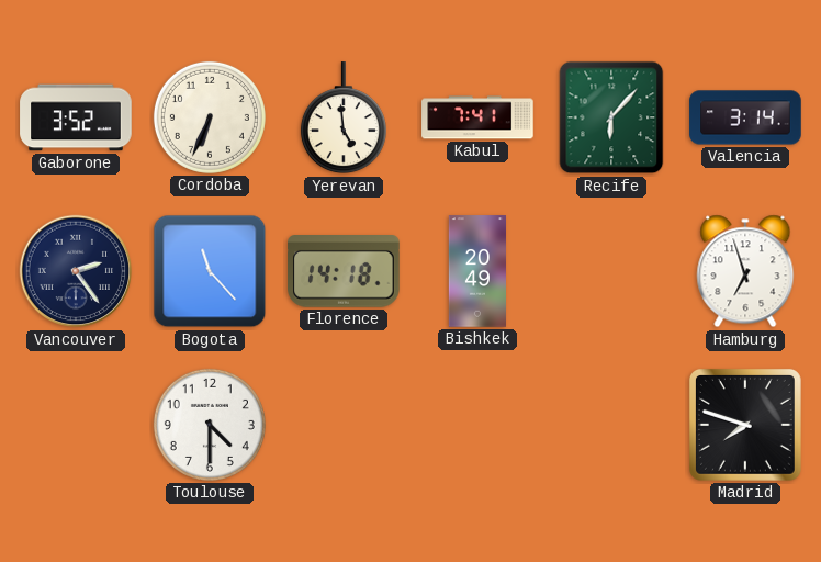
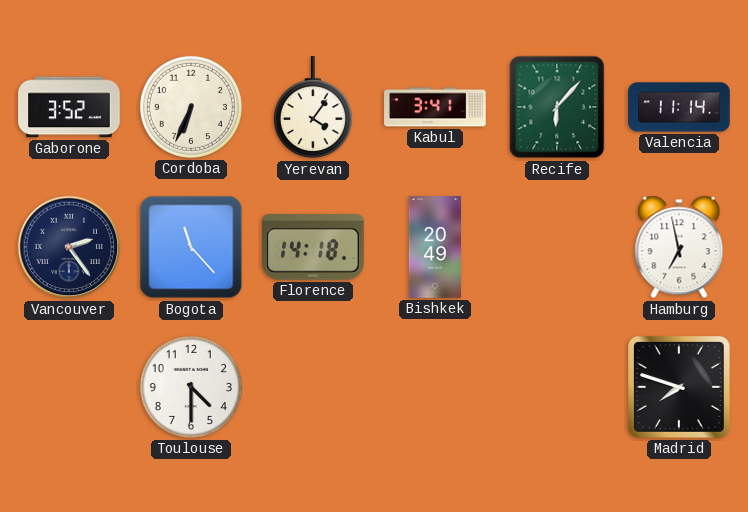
Yerevan: 4:59 -> 4:06
Kabul: 7:41 -> 3:41
Valencia: 3:14 -> 11:14
Hamburg: 6:57 -> 6:58
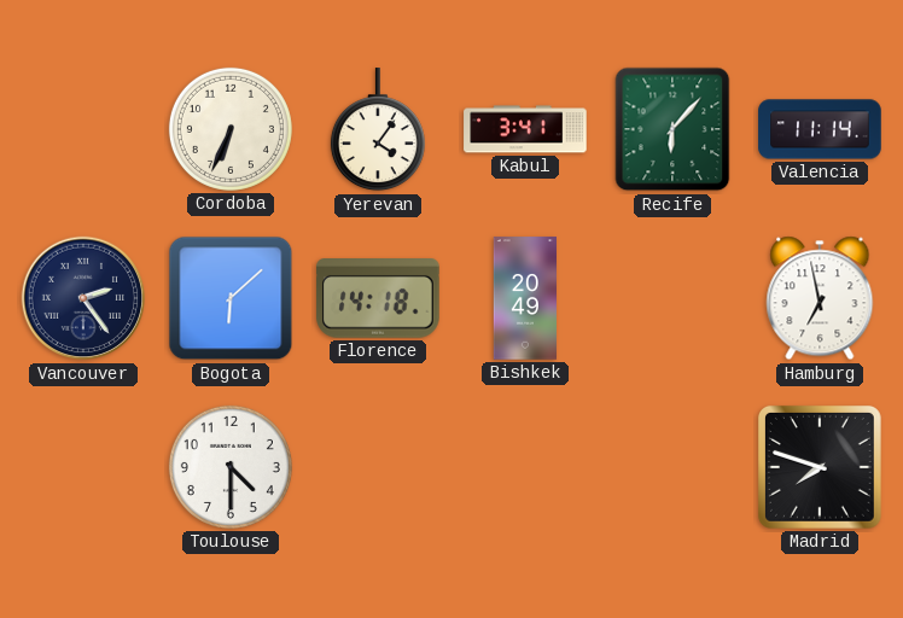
Gaborone: 3:52 -> none
Bogota: 11:23 -> 6:08
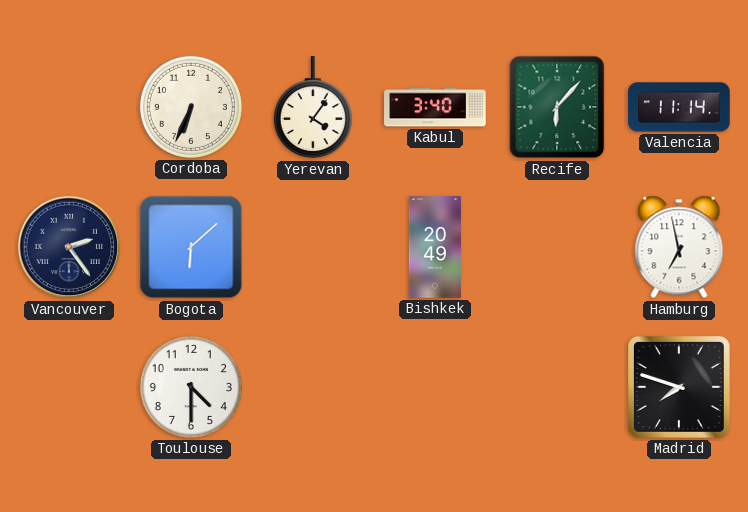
Kabul: 3:41 -> 3:40
Florence: 14:18 -> none
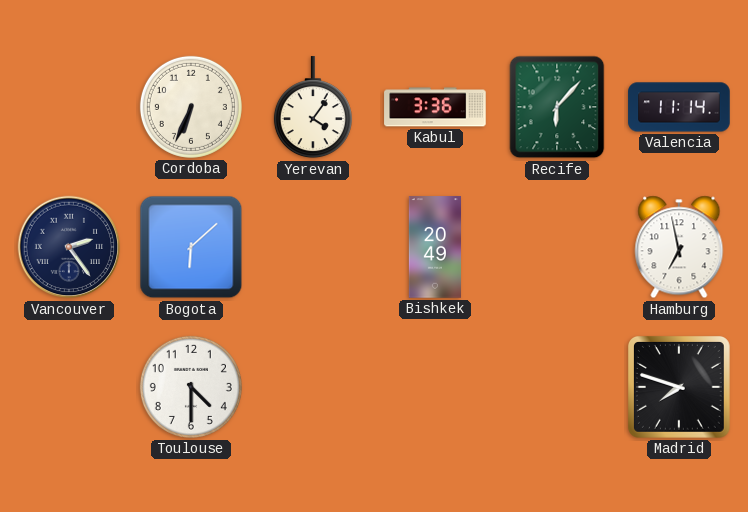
Kabul: 3:40 -> 3:36
